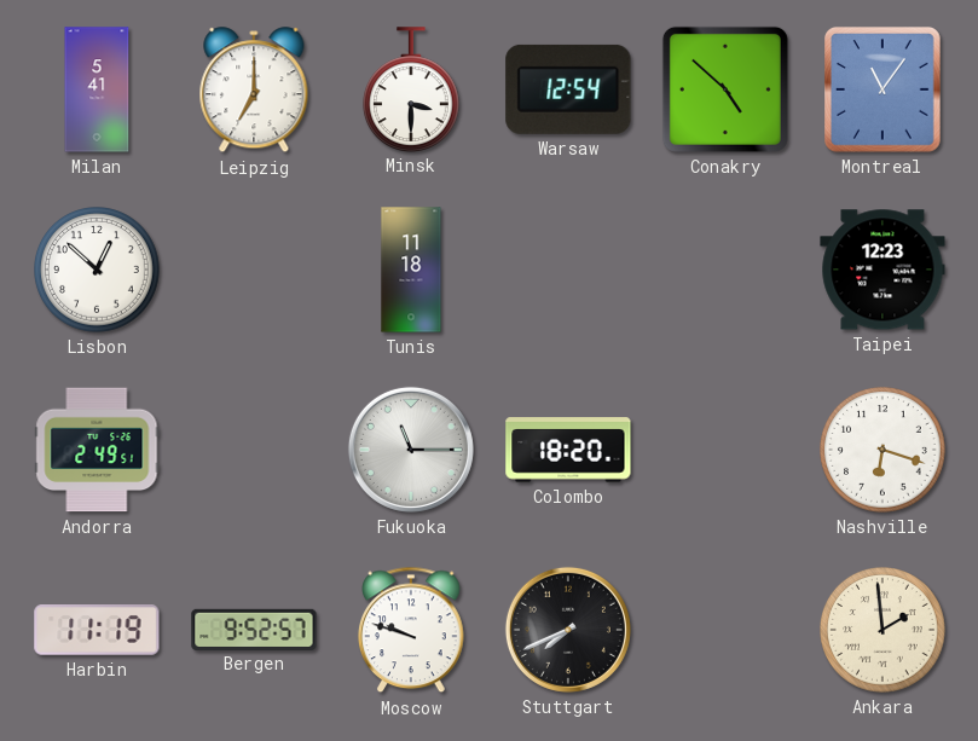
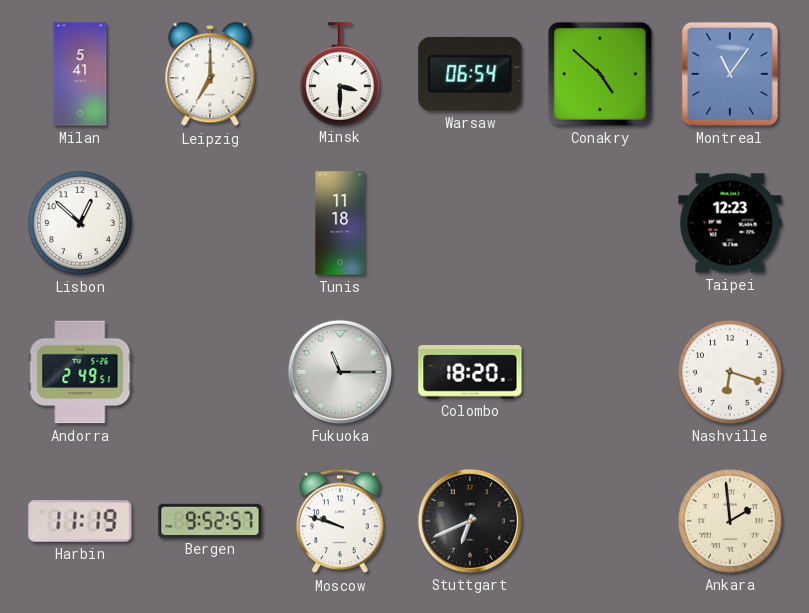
Warsaw: 12:54 -> 06:54
Stuttgart: 7:41 -> 6:41
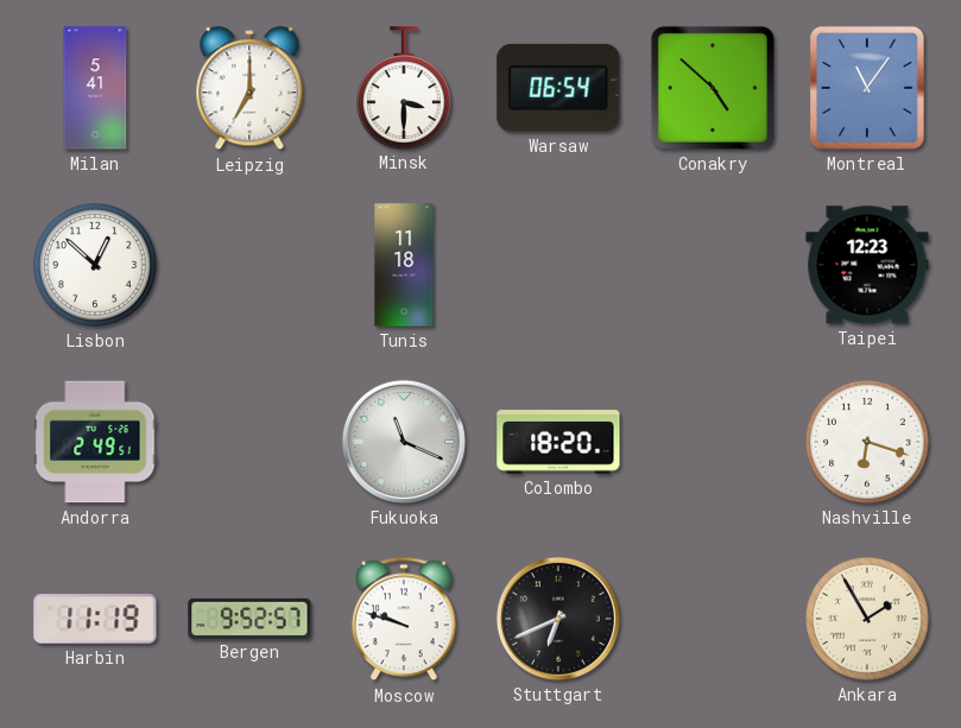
Fukuoka: 11:15 -> 11:19
Ankara: 1:59 -> 1:55
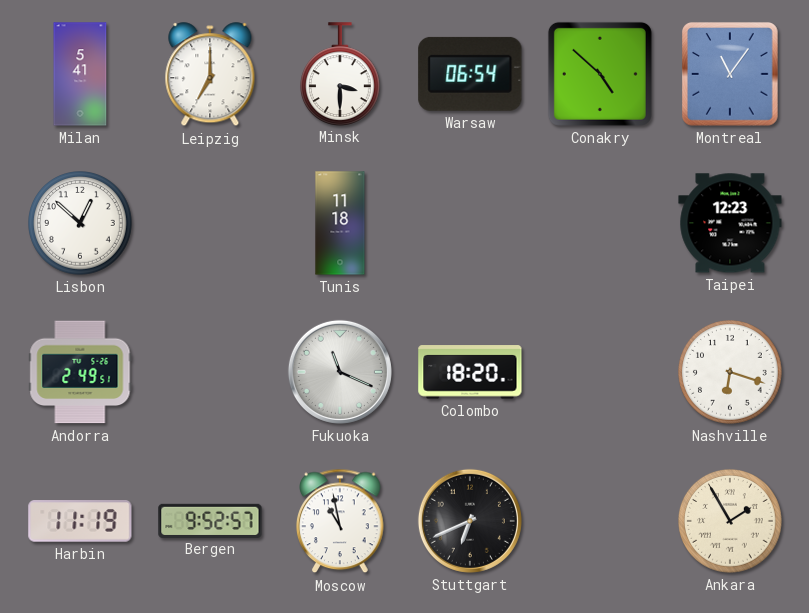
Moscow: 9:48 -> 10:58
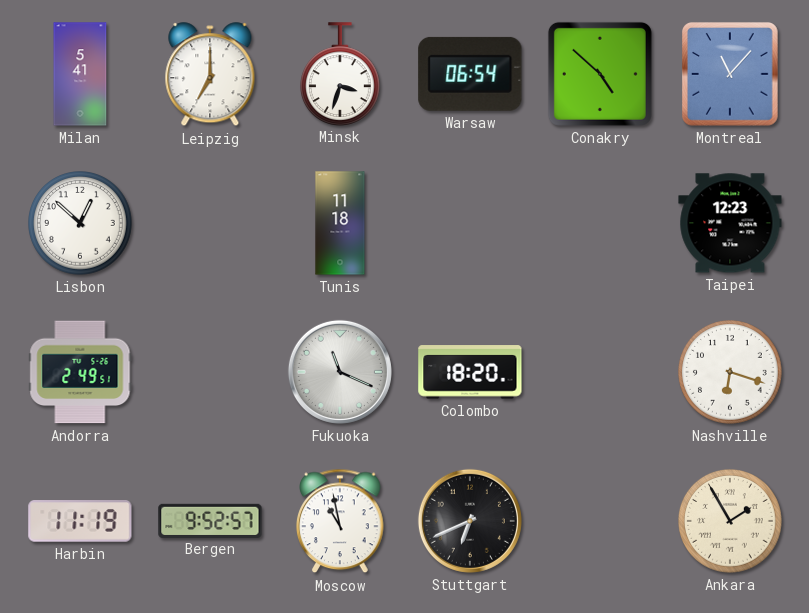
Minsk: 3:30 -> 3:33
Montreal: 11:06 -> 11:07
